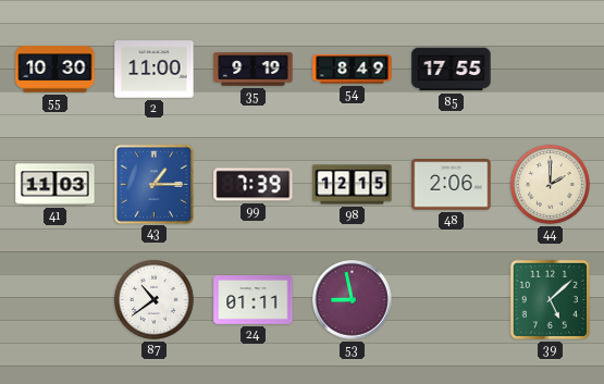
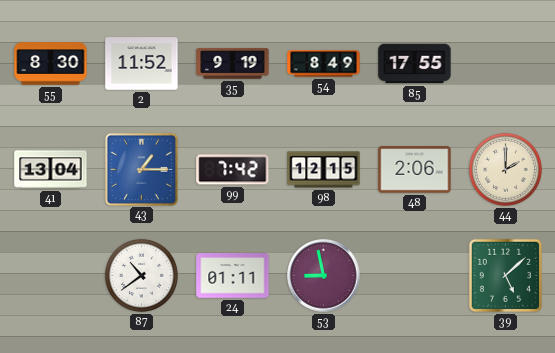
55: 10:30 -> 8:30
2: 11:00 -> 11:52
41: 11:03 -> 13:04
99: 7:39 -> 7:42
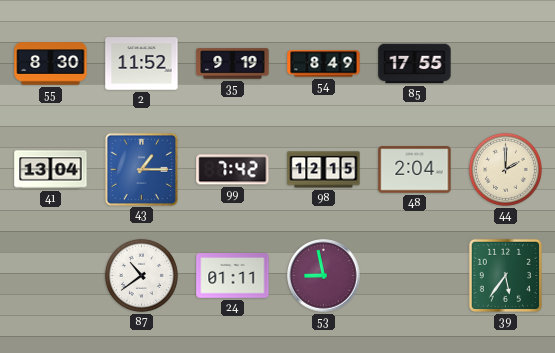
48: 2:06 -> 2:04
39: 5:08 -> 5:36
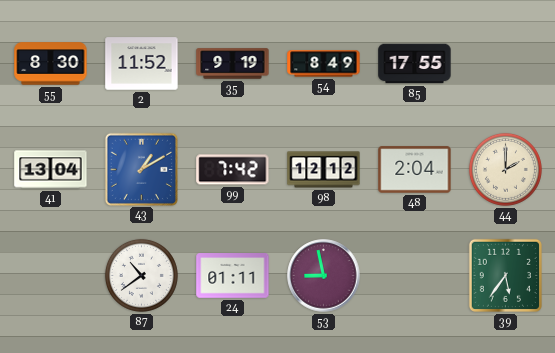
43: 1:15 -> 1:10
98: 12:15 -> 12:12
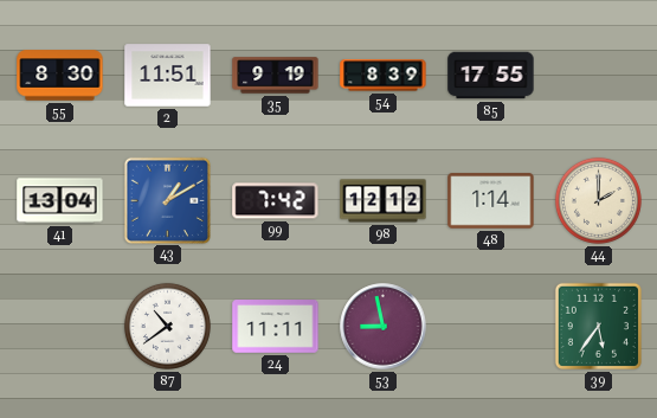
2: 11:52 -> 11:51
54: 8:49 -> 8:39
48: 2:04 -> 1:14
24: 01:11 -> 11:11
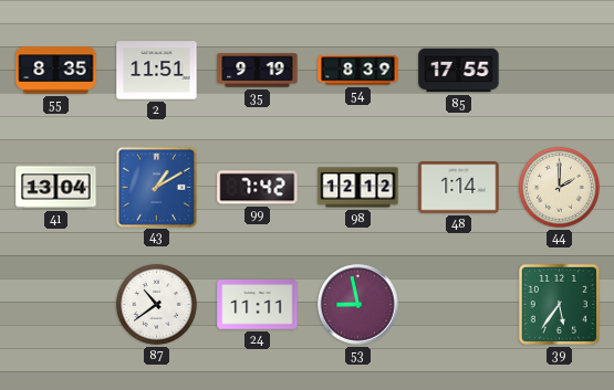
55: 8:30 -> 8:35
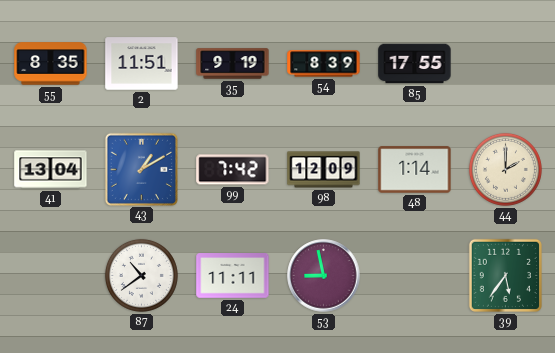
98: 12:12 -> 12:09
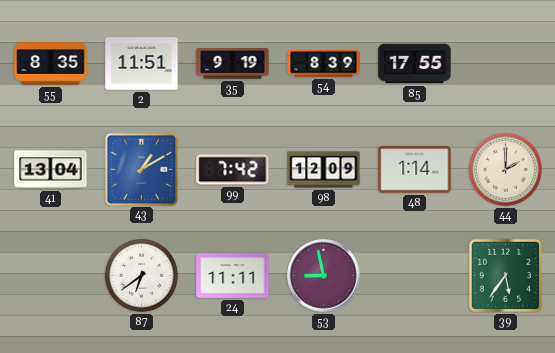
87: 10:39 -> 6:39
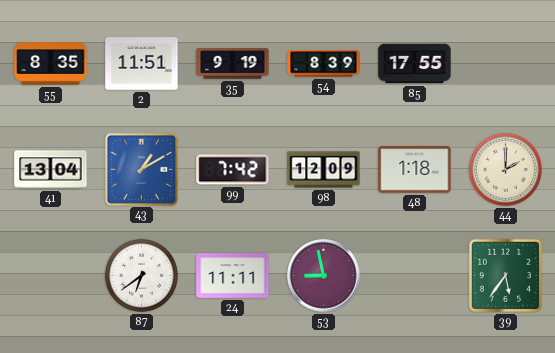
48: 1:14 -> 1:18
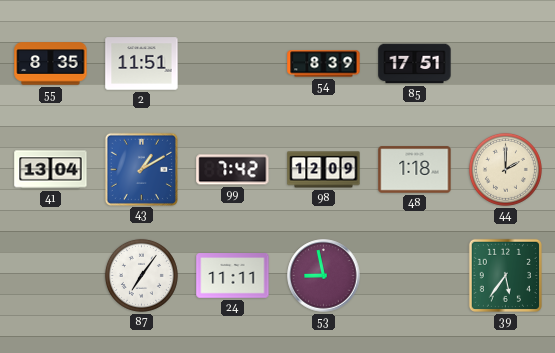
35: 9:19 -> none
85: 17:55 -> 17:51
87: 6:39 -> 7:06
